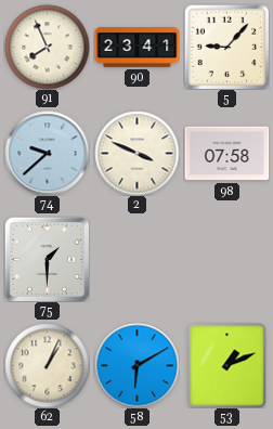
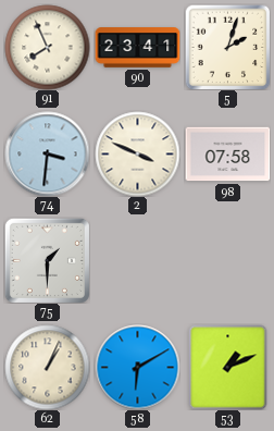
5: 9:07 -> 2:03
74: 9:38 -> 3:31
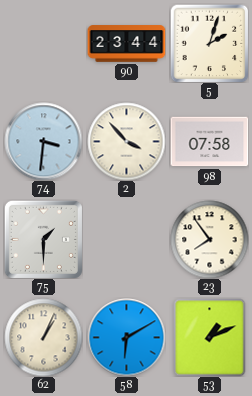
91: 7:56 -> none
90: 23:41 -> 23:44
2: 3:49 -> 3:53
23: none -> 7:54
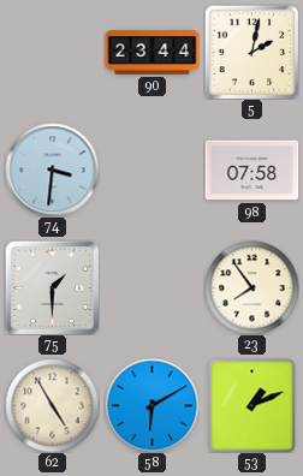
5: 2:03 -> 2:02
2: 3:53 -> none
62: 1:04 -> 4:55
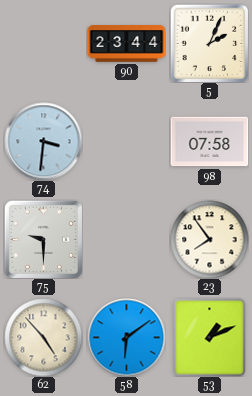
5: 2:02 -> 2:04
75: 1:30 -> 9:30
62: 4:55 -> 4:53
58: 6:10 -> 6:09
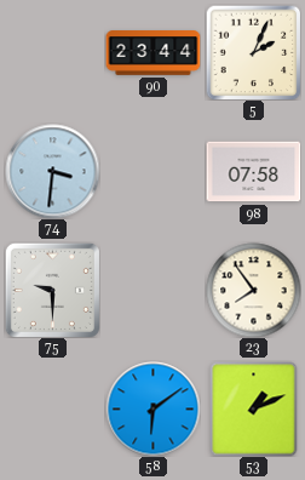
62: 4:53 -> none
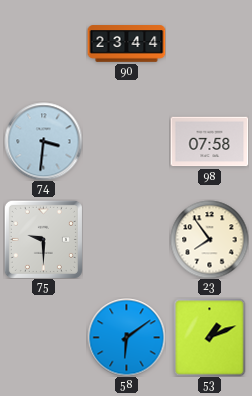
5: 2:04 -> none
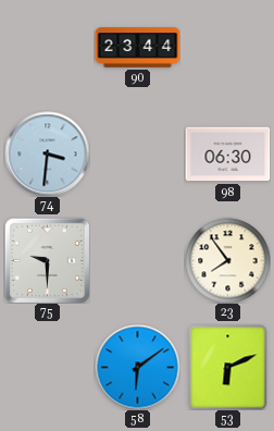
98: 07:58 -> 06:30
53: 1:11 -> 6:11
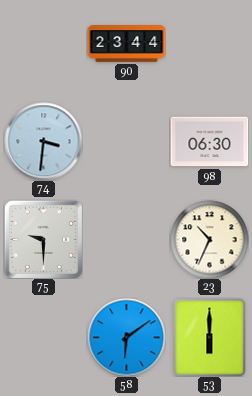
23: 7:54 -> 10:34
53: 6:11 -> 6:00
